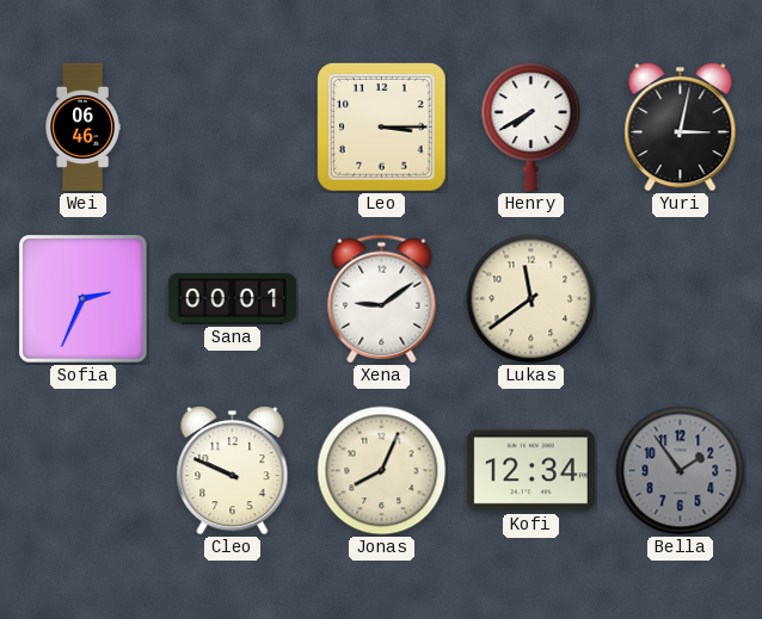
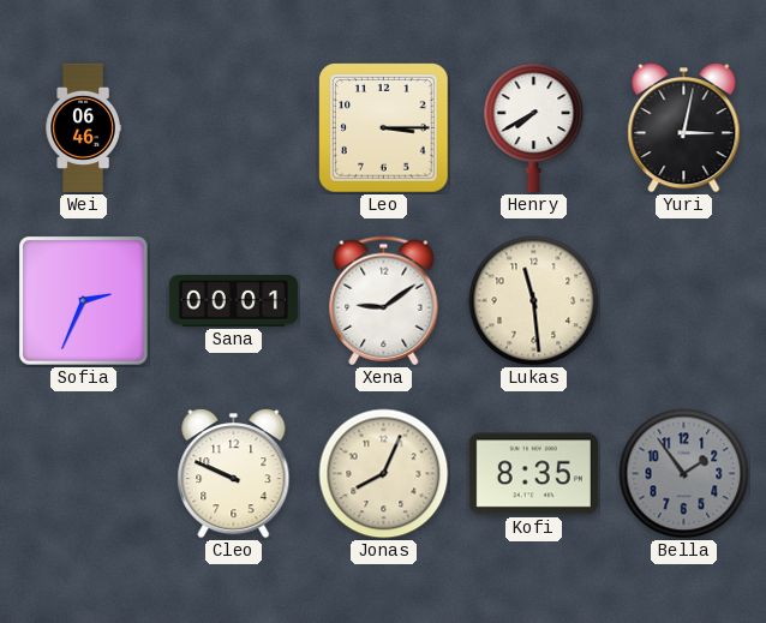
Lukas: 11:39 -> 11:29
Kofi: 12:34 -> 8:35
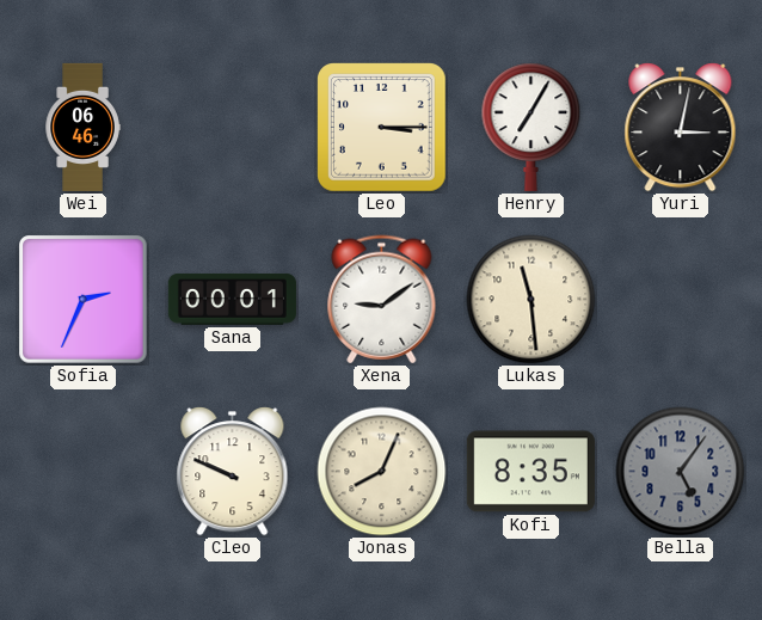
Henry: 7:40 -> 7:05
Bella: 1:54 -> 5:06
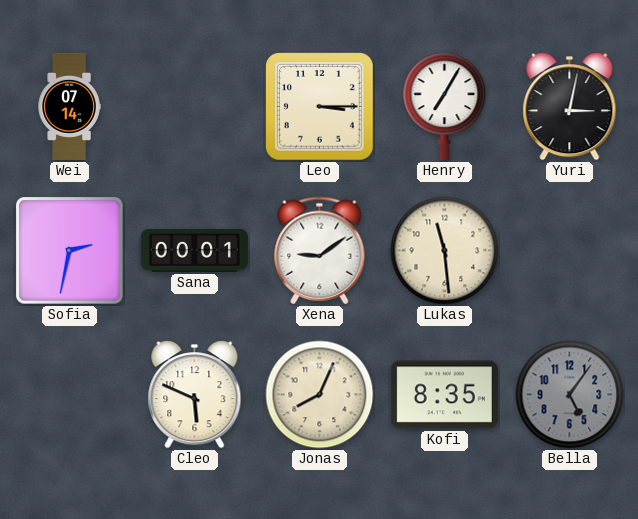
Wei: 06:46 -> 07:14
Sofia: 2:34 -> 2:32
Cleo: 9:49 -> 5:49
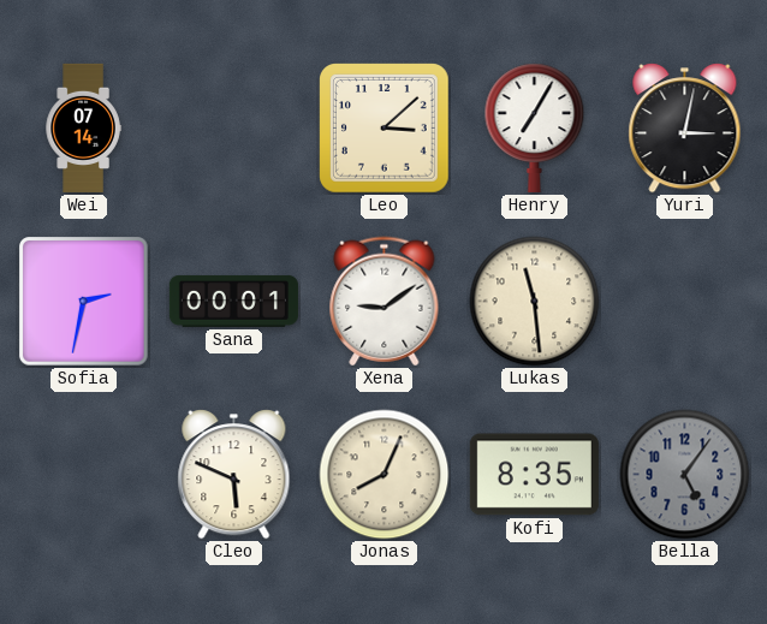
Leo: 3:15 -> 3:08
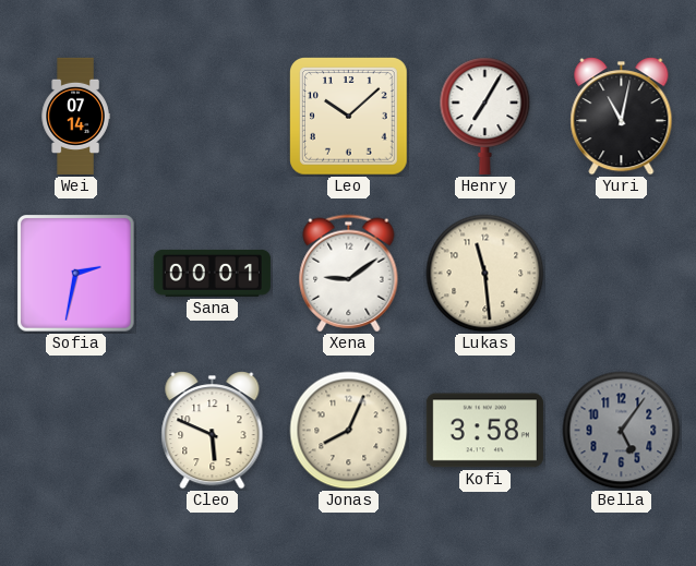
Leo: 3:08 -> 10:08
Yuri: 3:02 -> 11:02
Kofi: 8:35 -> 3:58
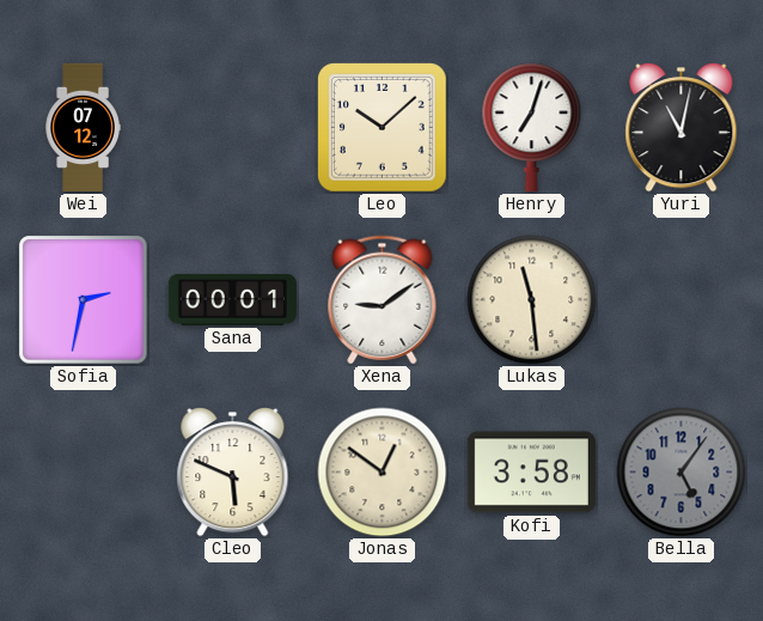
Wei: 07:14 -> 07:12
Henry: 7:05 -> 7:03
Jonas: 8:04 -> 12:51
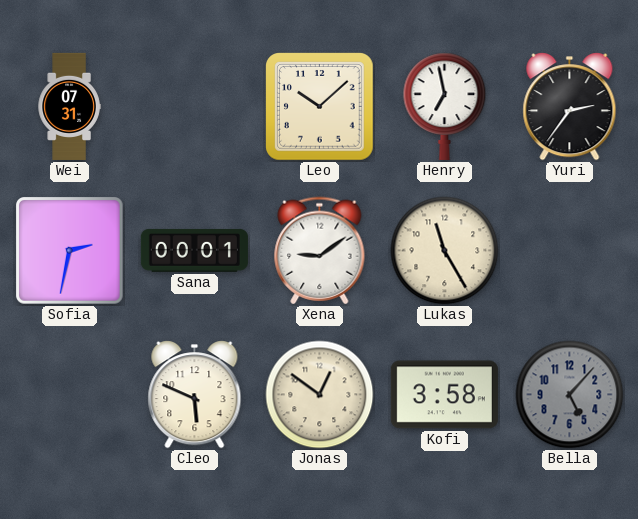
Wei: 07:12 -> 07:31
Henry: 7:03 -> 6:58
Yuri: 11:02 -> 2:36
Lukas: 11:29 -> 11:25
Bella: 5:06 -> 5:07
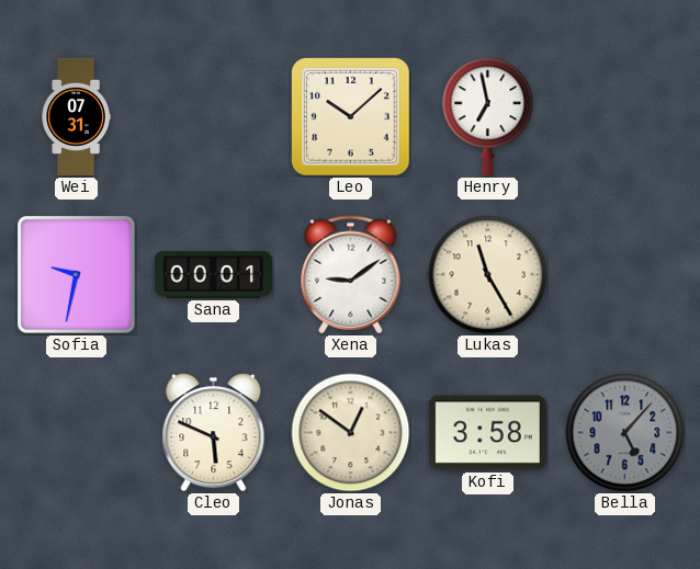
Yuri: 2:36 -> none
Sofia: 2:32 -> 9:32
